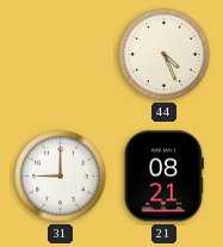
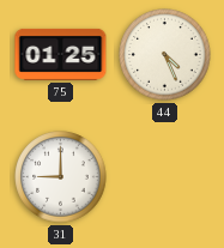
75: none -> 01:25
21: 08:21 -> none
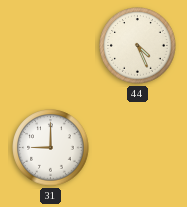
75: 01:25 -> none
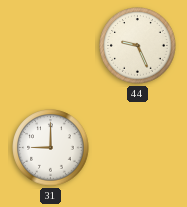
44: 4:26 -> 9:26
